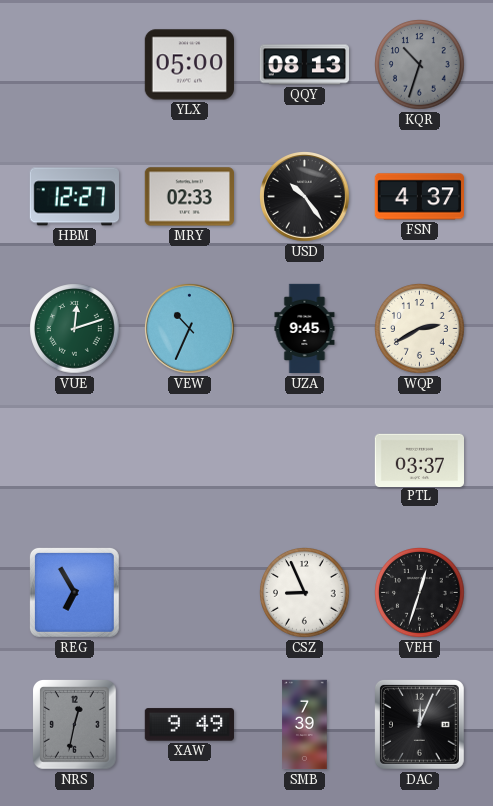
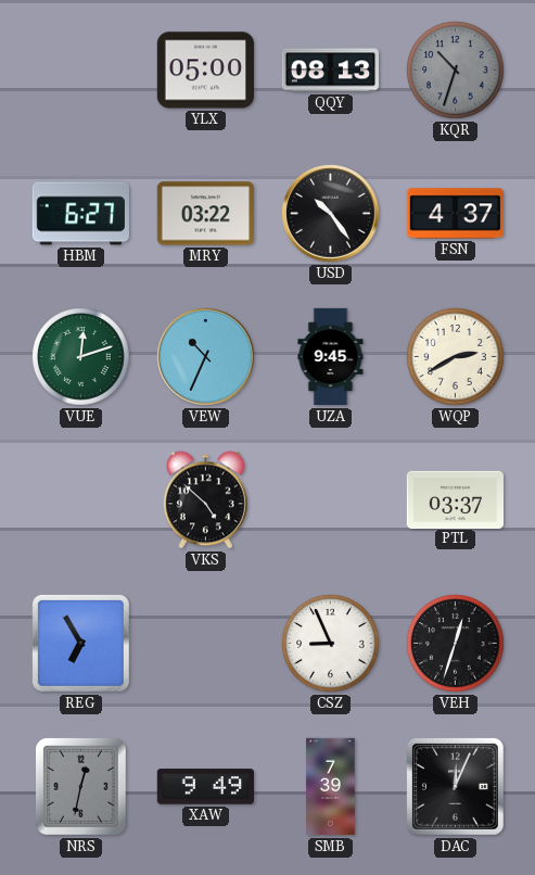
HBM: 12:27 -> 6:27
MRY: 02:33 -> 03:22
VKS: none -> 4:52
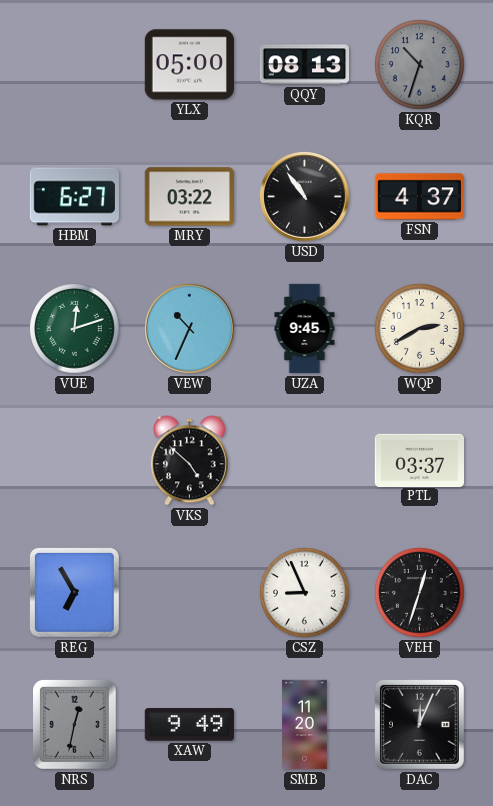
USD: 10:24 -> 10:54
SMB: 7:39 -> 11:20
